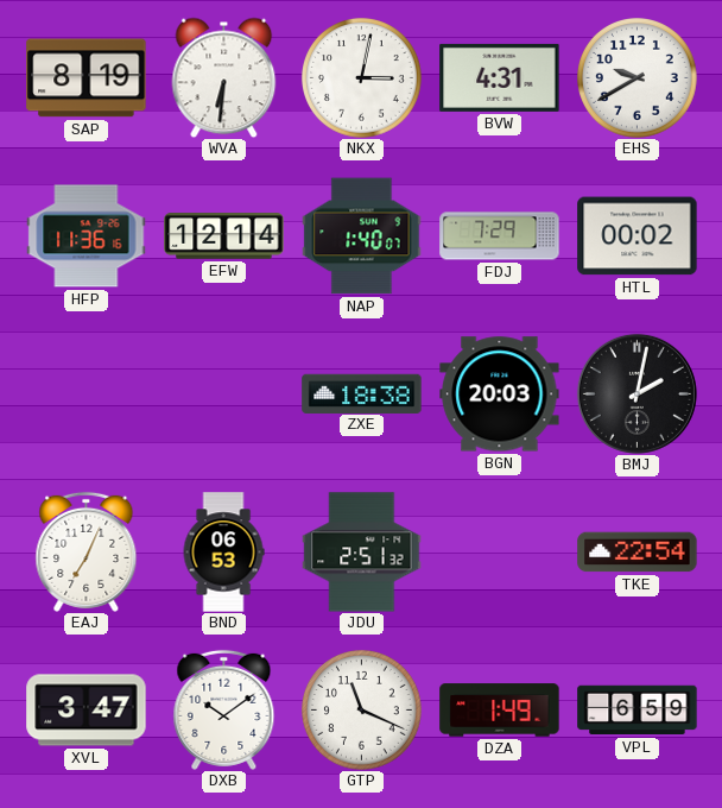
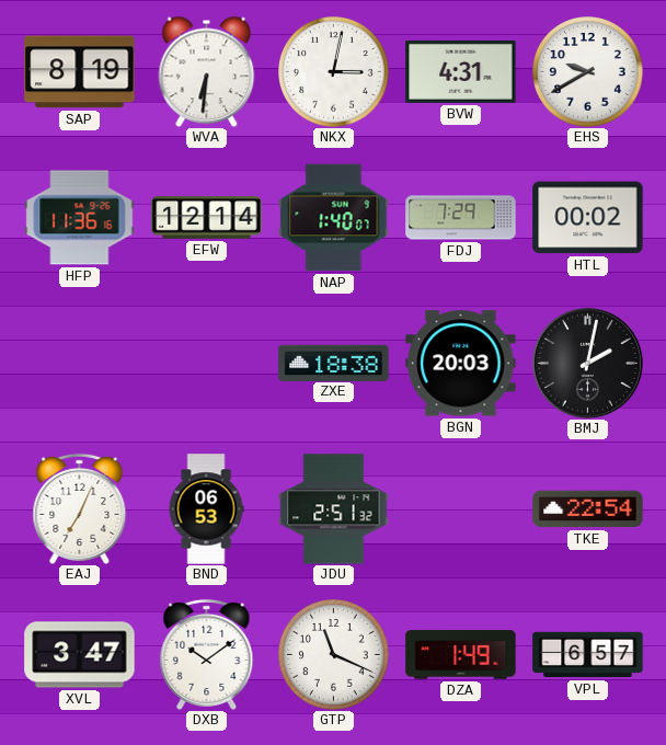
VPL: 6:59 -> 6:57
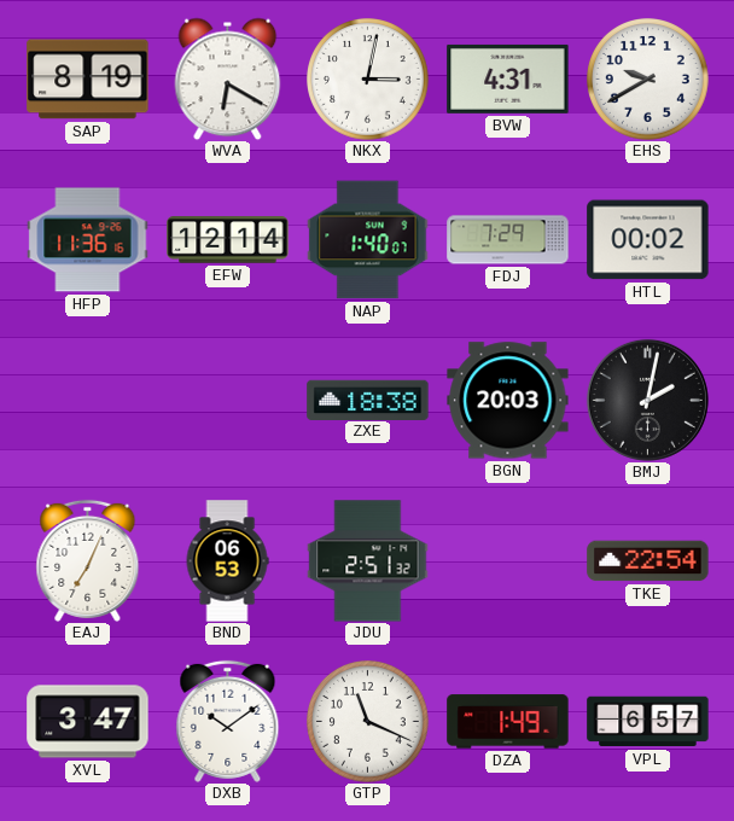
WVA: 6:31 -> 6:20
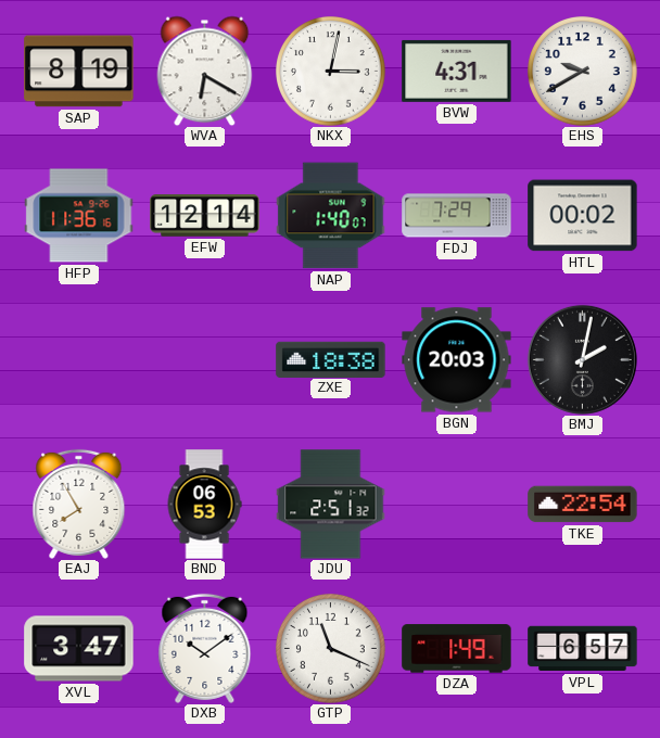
EAJ: 7:04 -> 7:55
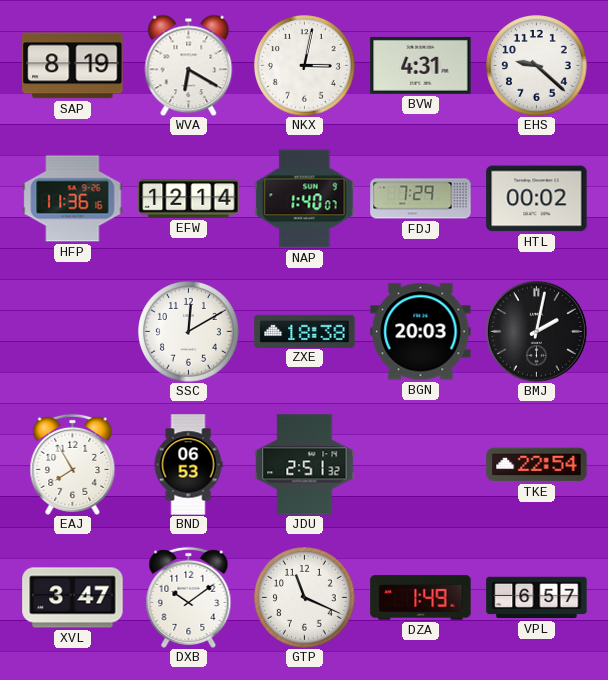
EHS: 9:40 -> 9:22
SSC: none -> 12:10
